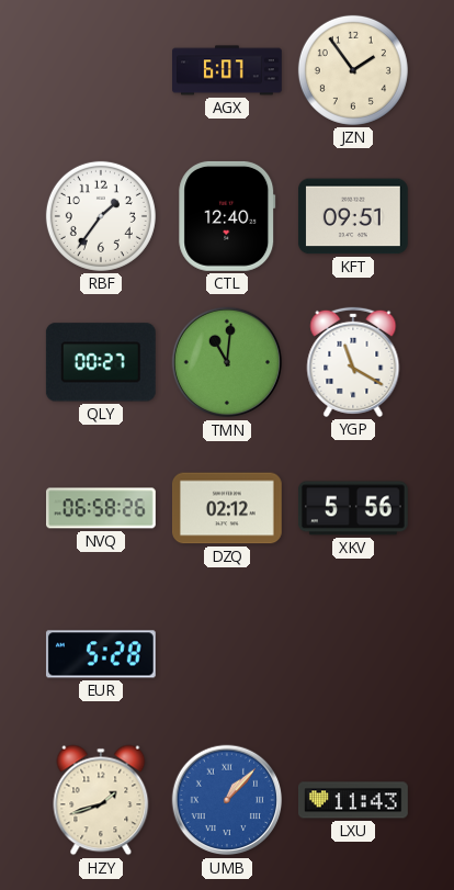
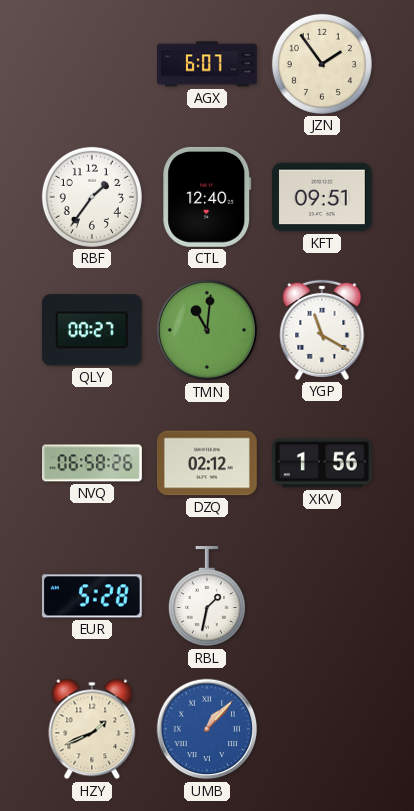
XKV: 5:56 -> 1:56
RBL: none -> 1:32
HZY: 1:42 -> 1:41
LXU: 11:43 -> none
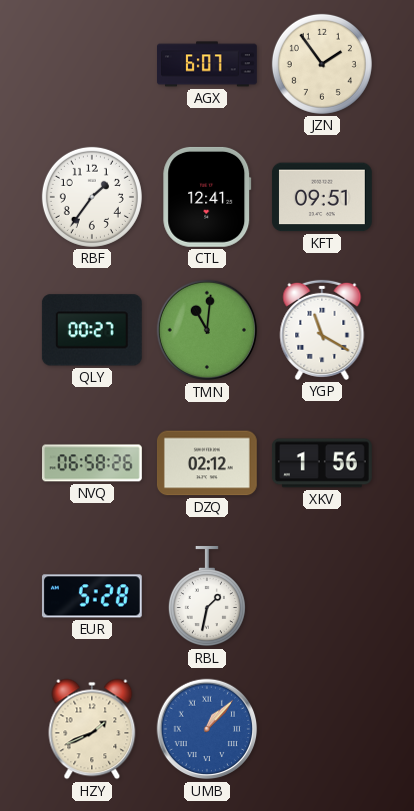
CTL: 12:40 -> 12:41
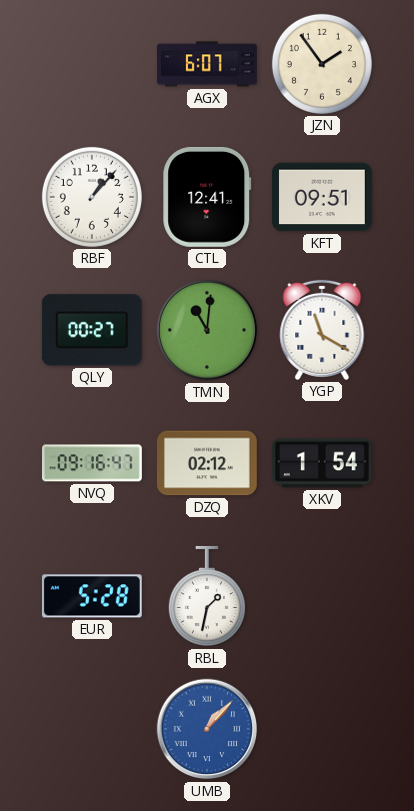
RBF: 1:36 -> 1:07
NVQ: 06:58 -> 09:16
XKV: 1:56 -> 1:54
HZY: 1:41 -> none
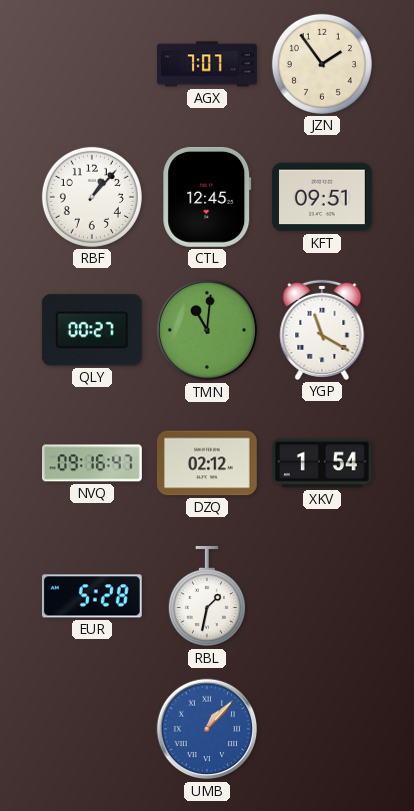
AGX: 6:07 -> 7:07
CTL: 12:41 -> 12:45
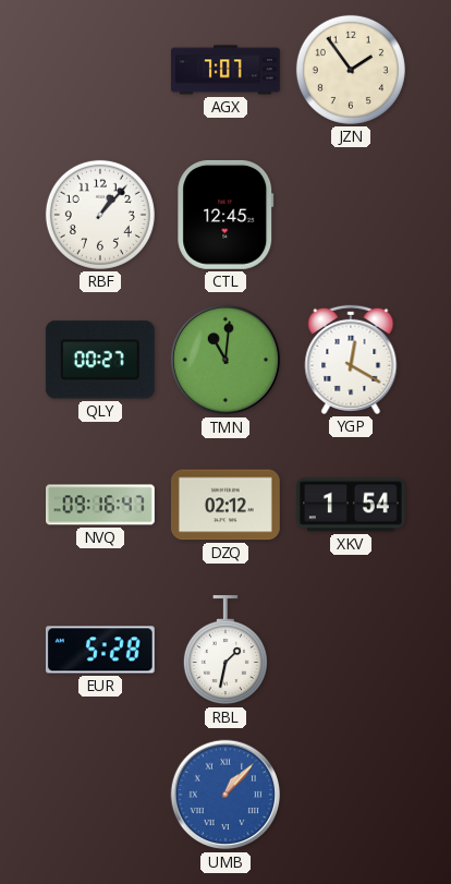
KFT: 09:51 -> none
YGP: 11:20 -> 12:20
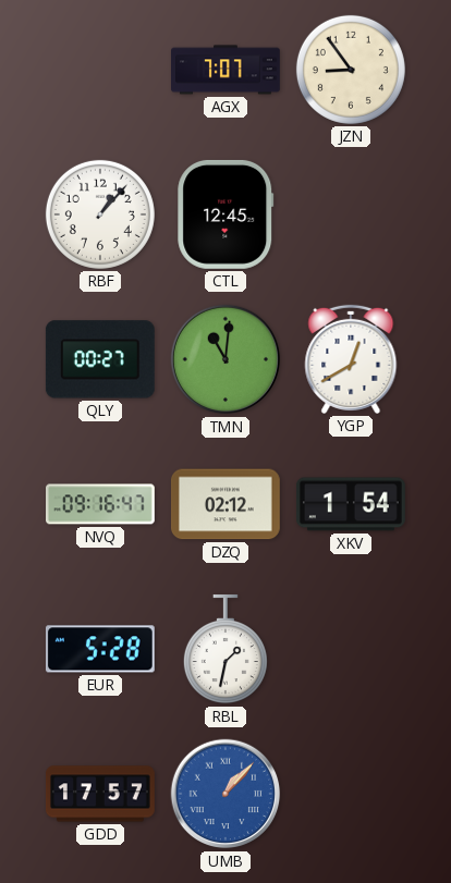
JZN: 1:54 -> 8:54
YGP: 12:20 -> 12:40
GDD: none -> 17:57
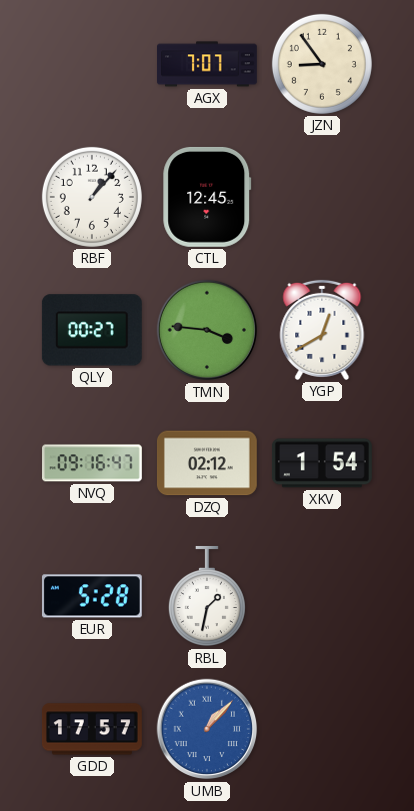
TMN: 11:01 -> 3:46
